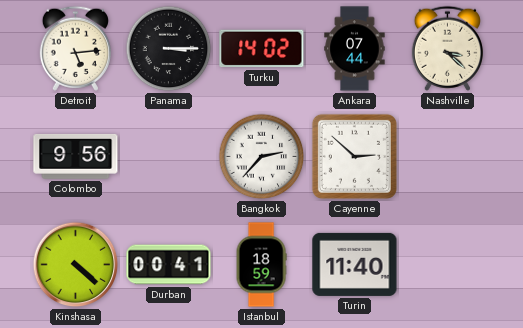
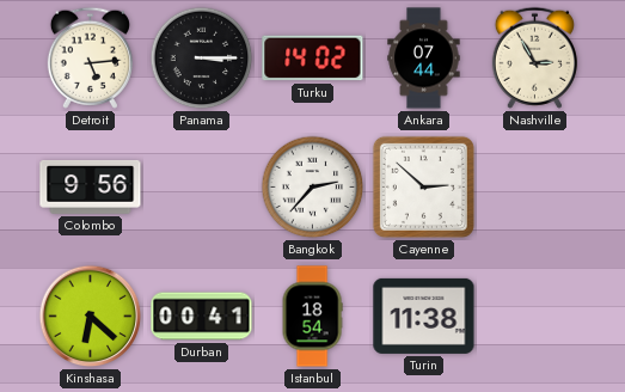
Nashville: 3:22 -> 2:55
Kinshasa: 4:22 -> 6:22
Istanbul: 18:59 -> 18:54
Turin: 11:40 -> 11:38
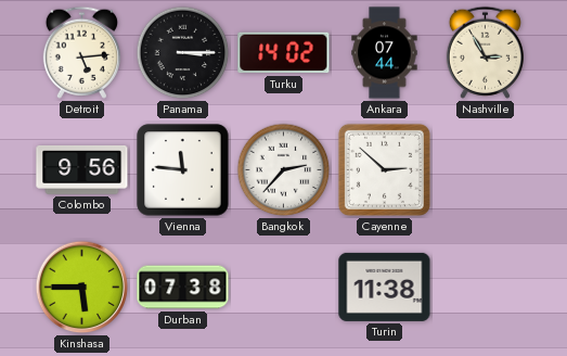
Vienna: none -> 11:46
Kinshasa: 6:22 -> 5:45
Durban: 00:41 -> 07:38
Istanbul: 18:54 -> none
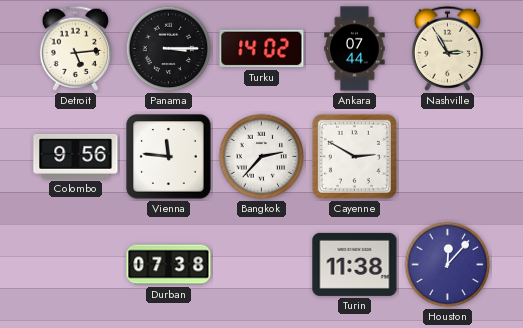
Cayenne: 2:52 -> 2:50
Kinshasa: 5:45 -> none
Houston: none -> 12:07
